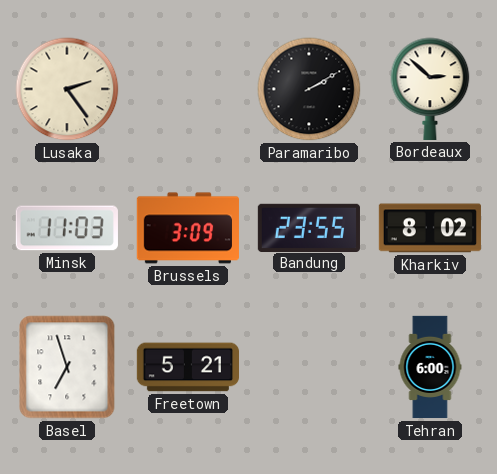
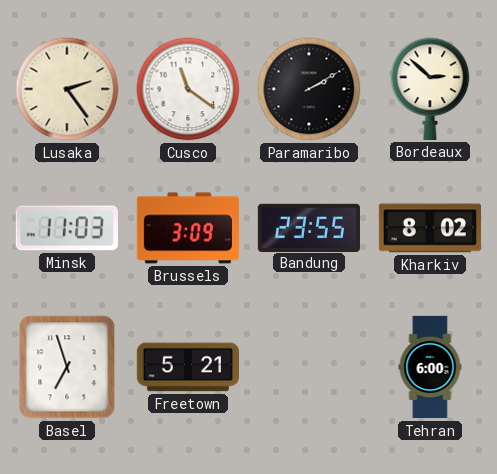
Cusco: none -> 11:21
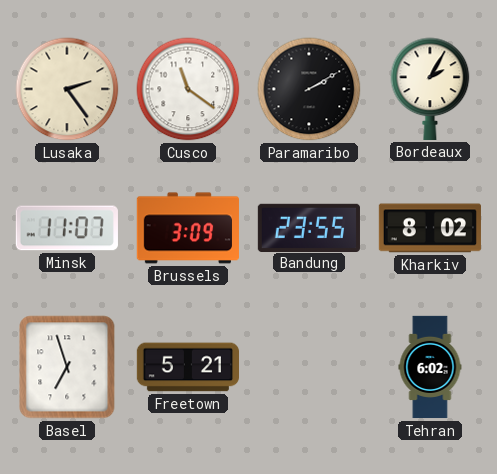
Bordeaux: 2:52 -> 2:05
Minsk: 11:03 -> 11:07
Tehran: 6:00 -> 6:02
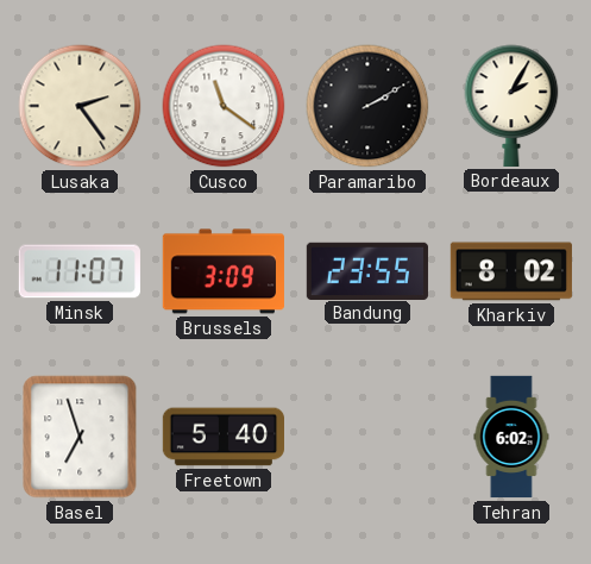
Freetown: 5:21 -> 5:40
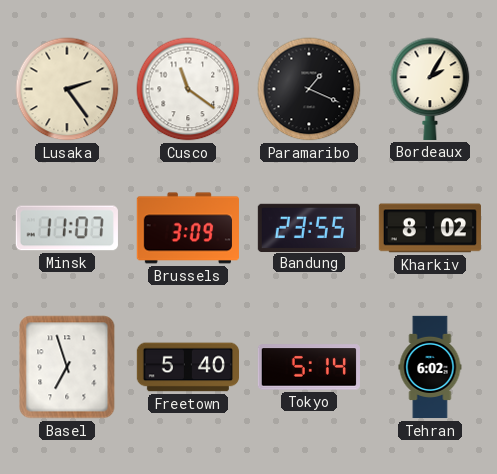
Paramaribo: 2:10 -> 1:19
Tokyo: none -> 5:14
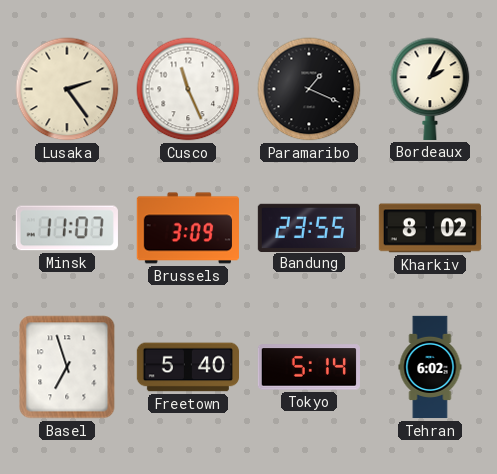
Cusco: 11:21 -> 11:26
